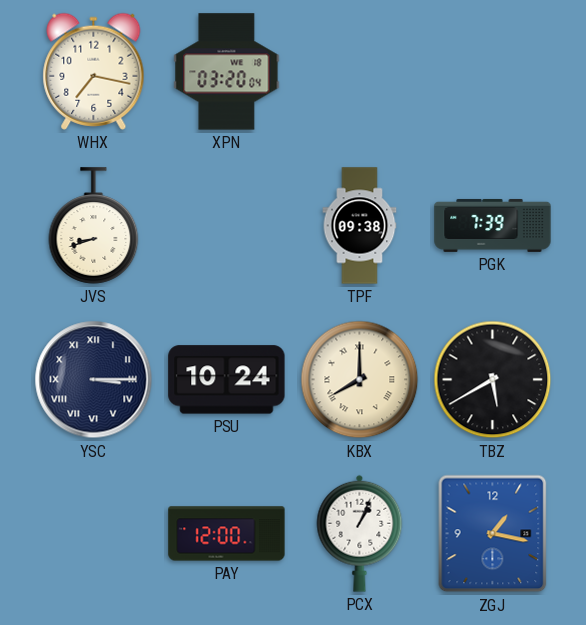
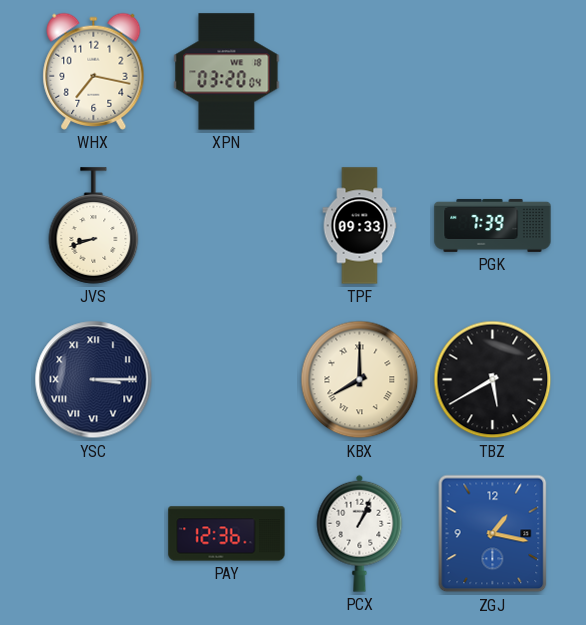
TPF: 09:38 -> 09:33
PSU: 10:24 -> none
PAY: 12:00 -> 12:36
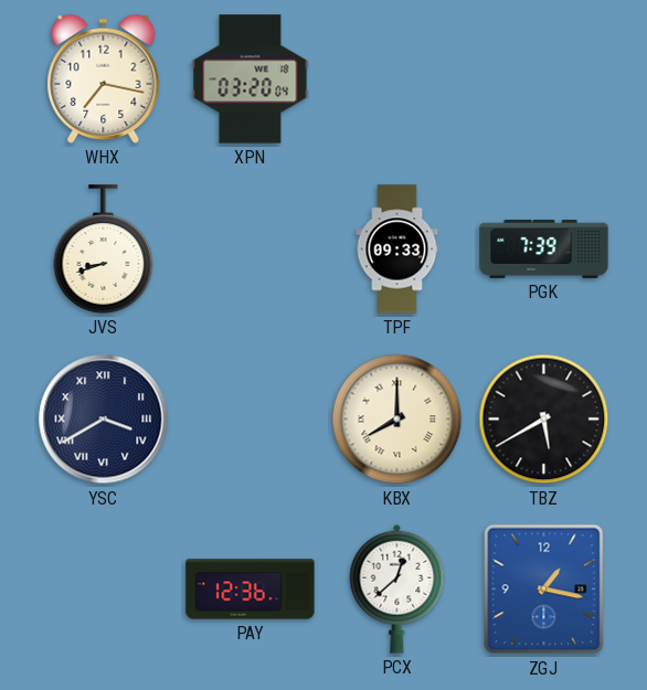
YSC: 3:15 -> 3:40
PCX: 1:04 -> 12:38
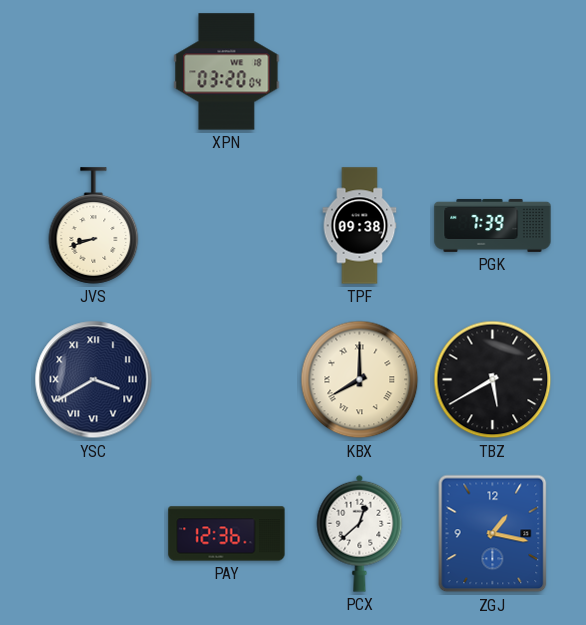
WHX: 7:17 -> none
TPF: 09:33 -> 09:38
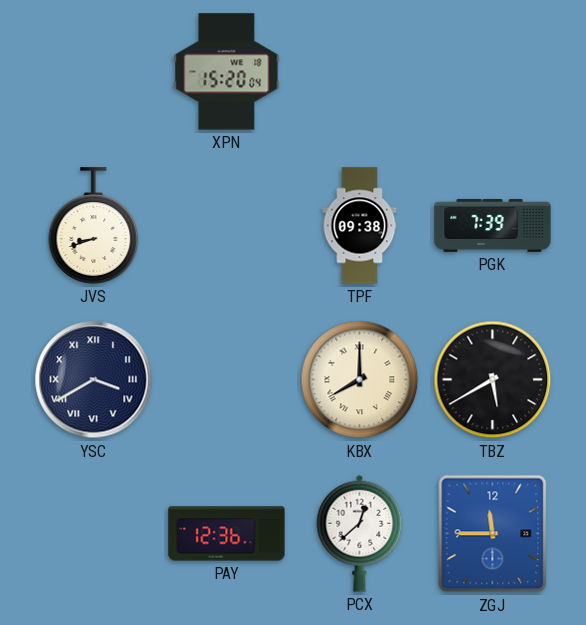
XPN: 03:20 -> 15:20
ZGJ: 1:17 -> 11:45
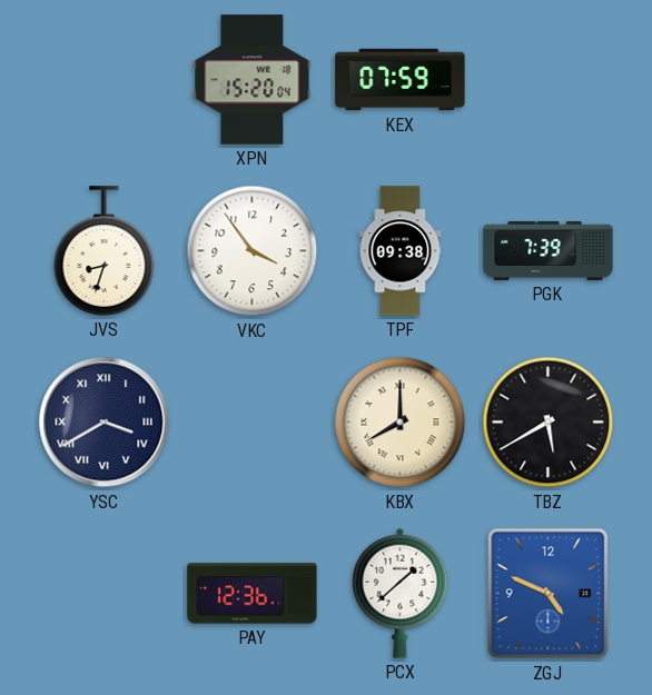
KEX: none -> 07:59
JVS: 8:42 -> 8:33
VKC: none -> 3:54
PCX: 12:38 -> 1:38
ZGJ: 11:45 -> 4:49
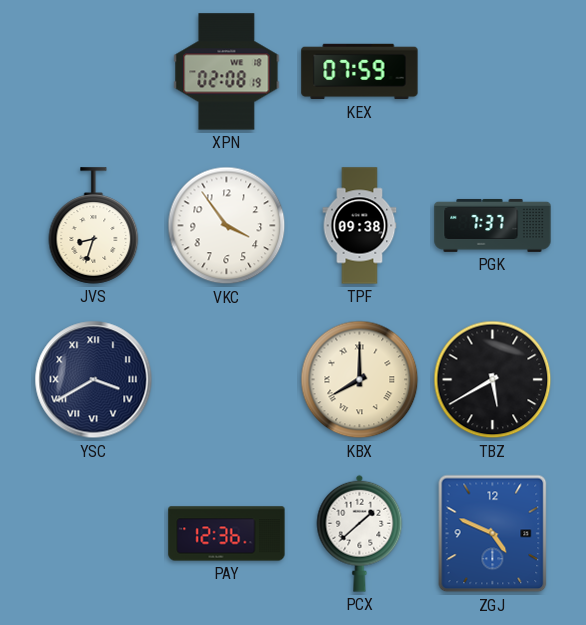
XPN: 15:20 -> 02:08
PGK: 7:39 -> 7:37
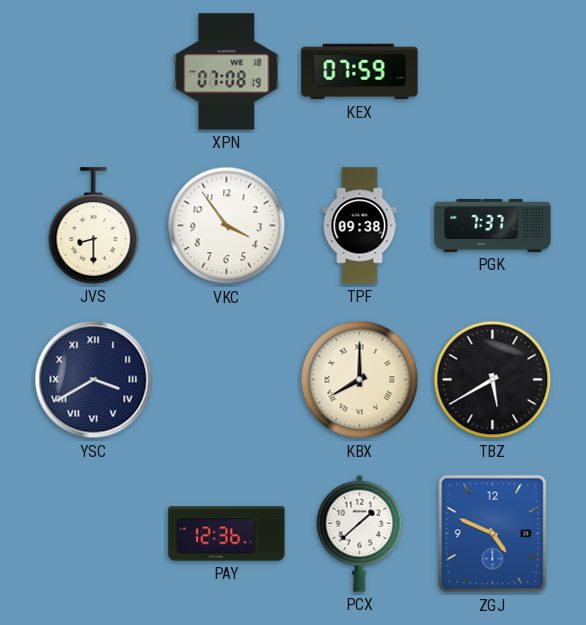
XPN: 02:08 -> 07:08
JVS: 8:33 -> 8:30
